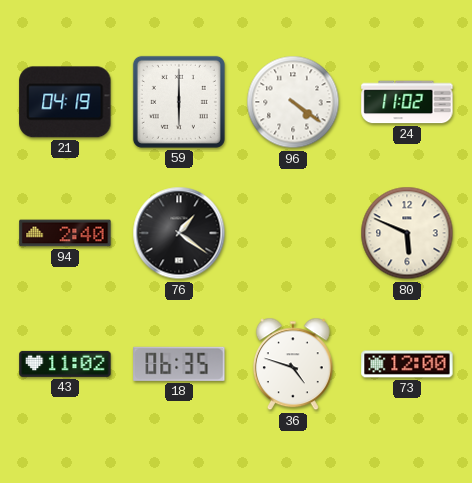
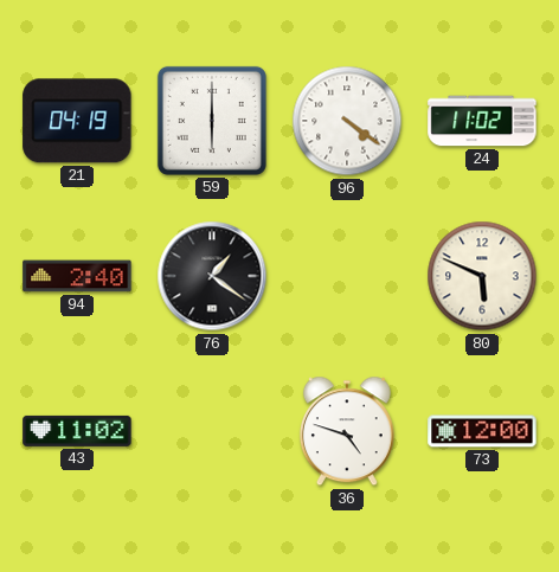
18: 06:35 -> none
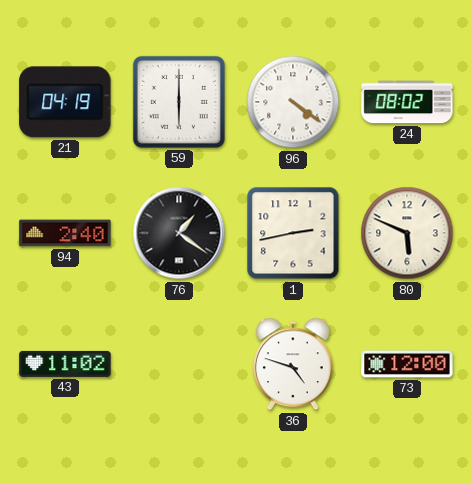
24: 11:02 -> 08:02
1: none -> 2:43
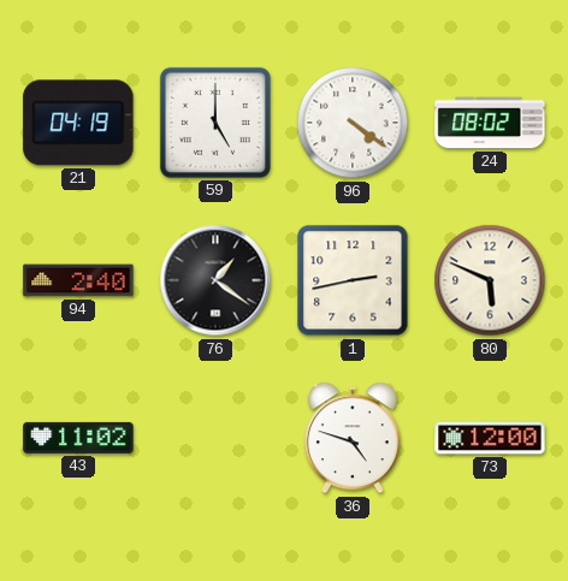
59: 6:00 -> 5:00
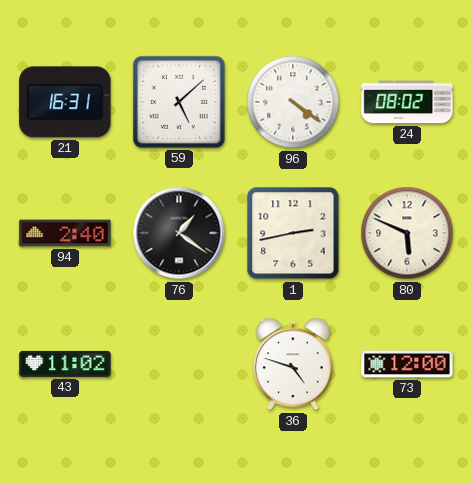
21: 04:19 -> 16:31
59: 5:00 -> 5:08
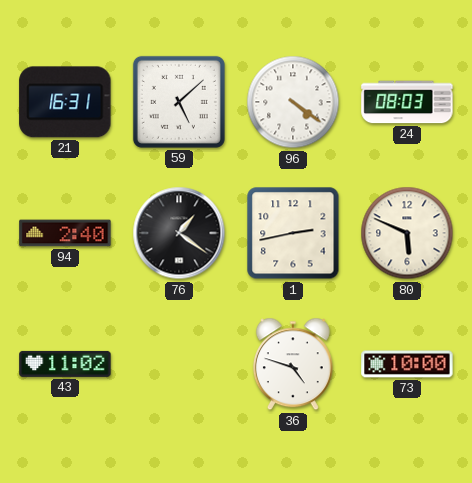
24: 08:02 -> 08:03
73: 12:00 -> 10:00
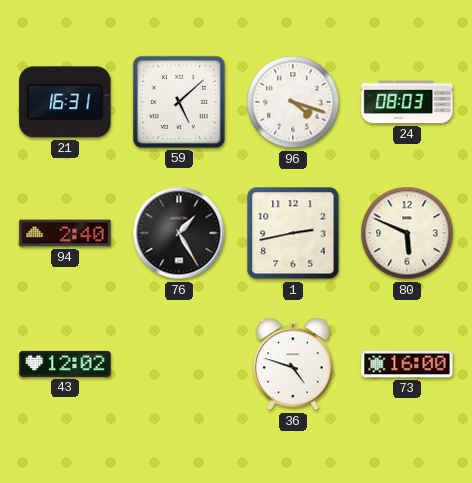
96: 4:21 -> 4:18
76: 1:21 -> 1:25
43: 11:02 -> 12:02
73: 10:00 -> 16:00
